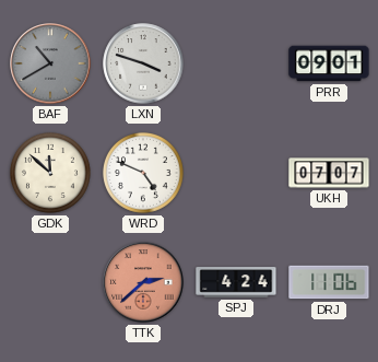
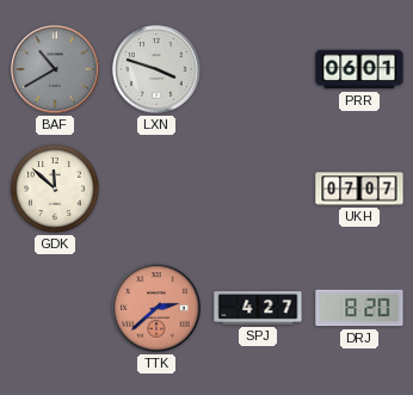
PRR: 09:01 -> 06:01
WRD: 4:49 -> none
SPJ: 4:24 -> 4:27
DRJ: 11:06 -> 8:20
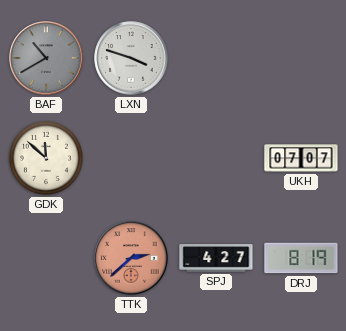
PRR: 06:01 -> none
DRJ: 8:20 -> 8:19
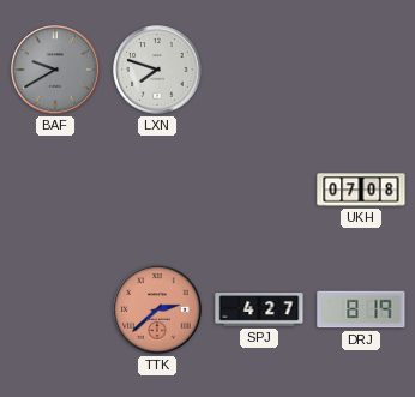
BAF: 10:40 -> 9:40
LXN: 3:48 -> 7:48
GDK: 11:52 -> none
UKH: 07:07 -> 07:08
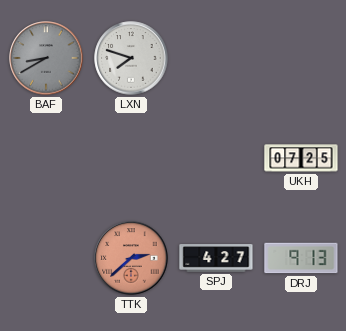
BAF: 9:40 -> 8:40
UKH: 07:08 -> 07:25
DRJ: 8:19 -> 9:13
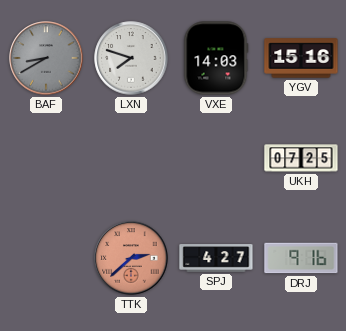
VXE: none -> 14:03
YGV: none -> 15:16
DRJ: 9:13 -> 9:16
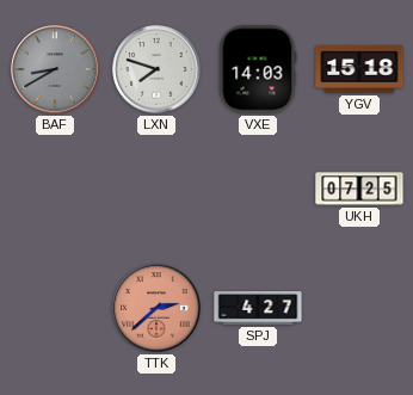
YGV: 15:16 -> 15:18
DRJ: 9:16 -> none
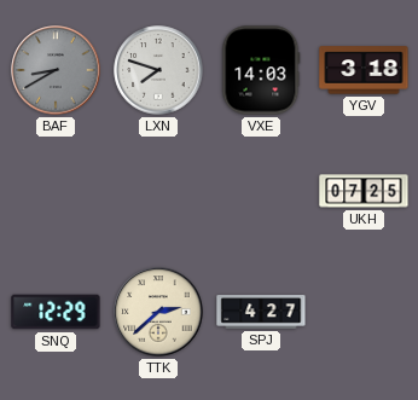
YGV: 15:18 -> 3:18
SNQ: none -> 12:29
TTK dial: salmon -> cream
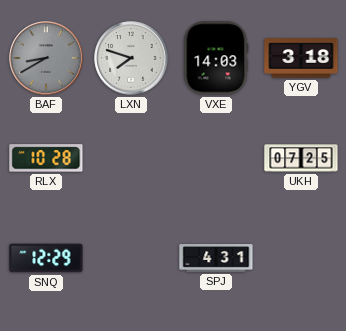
RLX: none -> 10:28
TTK: 2:38 -> none
SPJ: 4:27 -> 4:31
